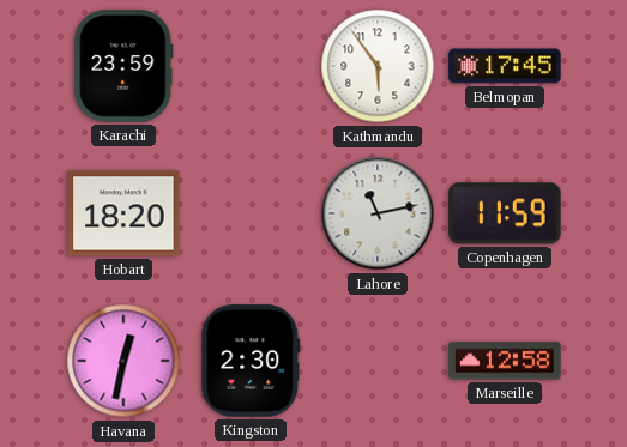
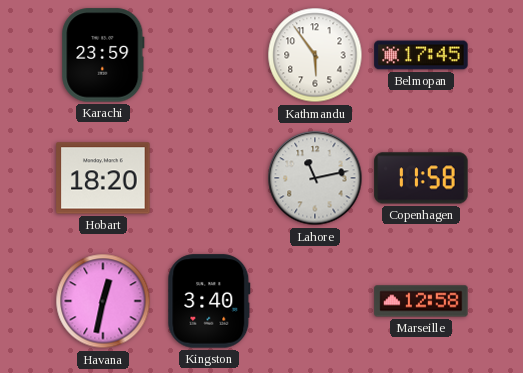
Copenhagen: 11:59 -> 11:58
Kingston: 2:30 -> 3:40
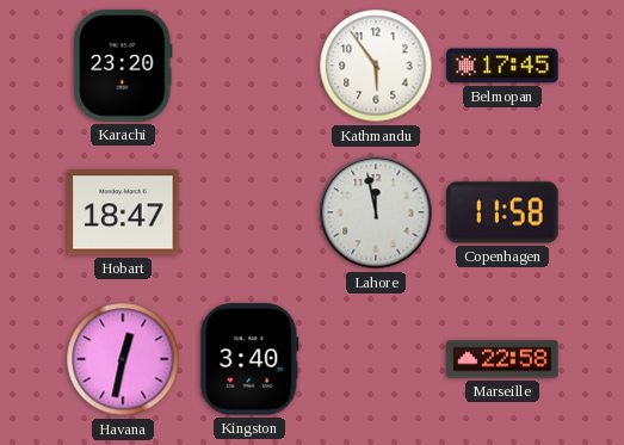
Karachi: 23:59 -> 23:20
Hobart: 18:20 -> 18:47
Lahore: 11:13 -> 11:58
Marseille: 12:58 -> 22:58
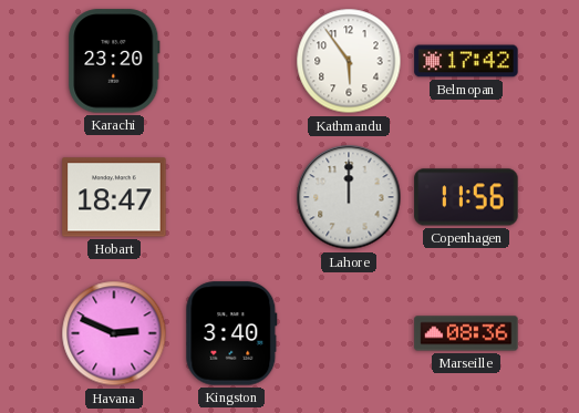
Belmopan: 17:45 -> 17:42
Lahore: 11:58 -> 12:00
Copenhagen: 11:58 -> 11:56
Havana: 12:32 -> 2:49
Marseille: 22:58 -> 08:36
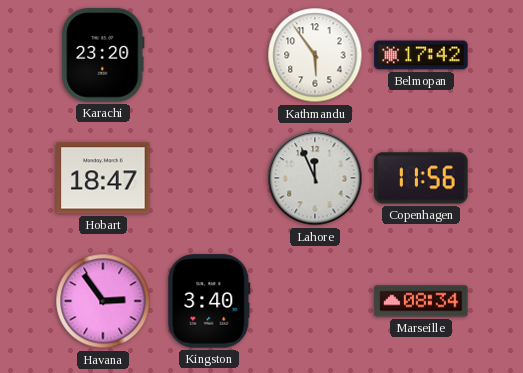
Lahore: 12:00 -> 11:56
Havana: 2:49 -> 2:54
Marseille: 08:36 -> 08:34
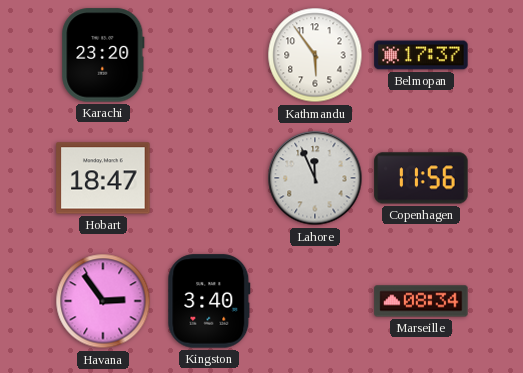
Belmopan: 17:42 -> 17:37
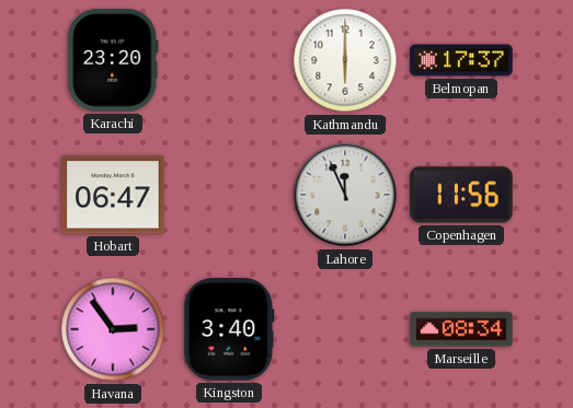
Kathmandu: 5:54 -> 6:00
Hobart: 18:47 -> 06:47
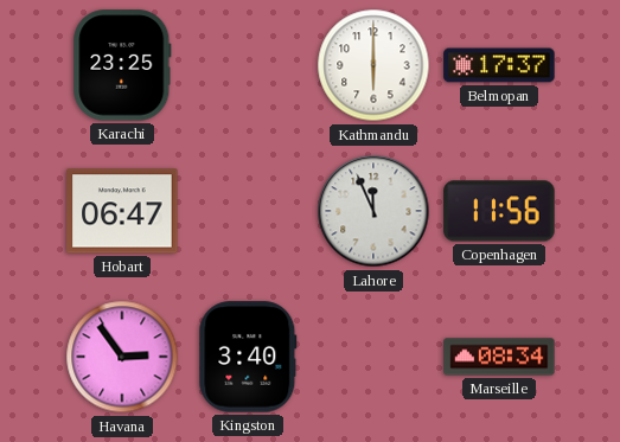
Karachi: 23:20 -> 23:25
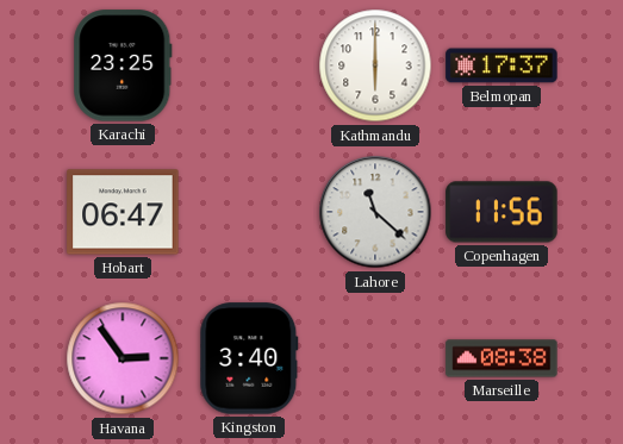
Lahore: 11:56 -> 11:22
Marseille: 08:34 -> 08:38
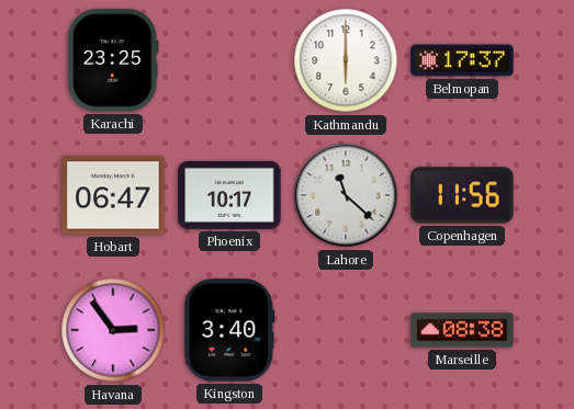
Phoenix: none -> 10:17
